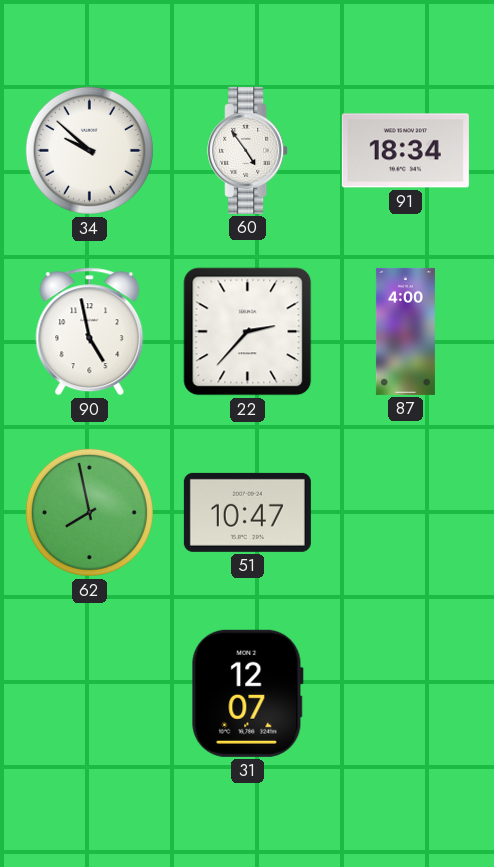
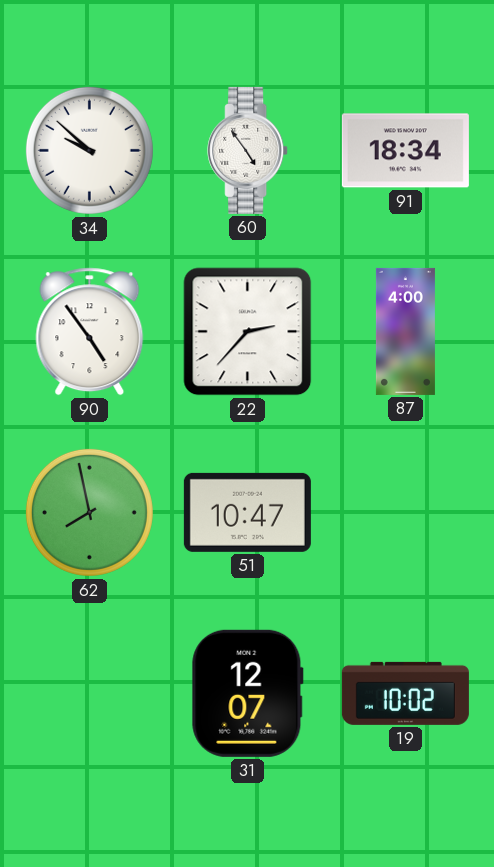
90: 4:58 -> 4:54
19: none -> 10:02
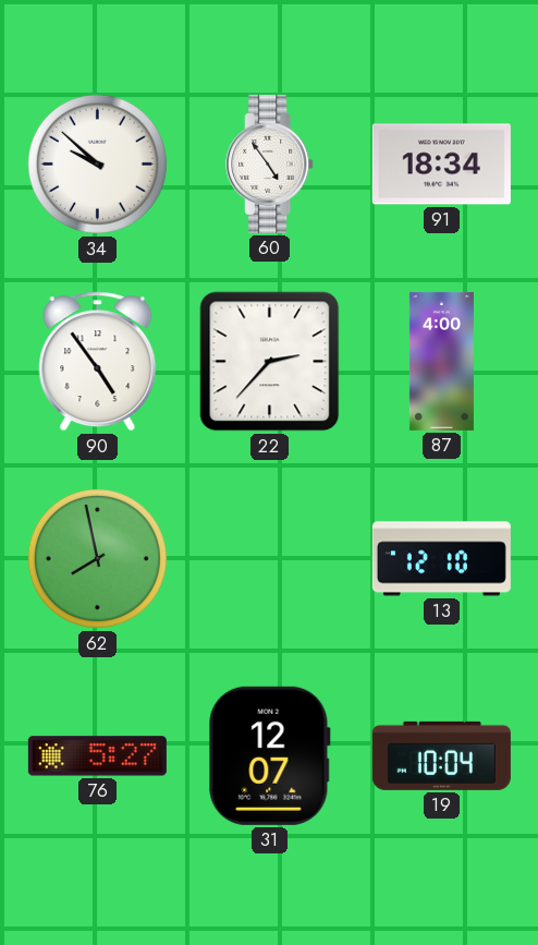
51: 10:47 -> none
13: none -> 12:10
76: none -> 5:27
19: 10:02 -> 10:04
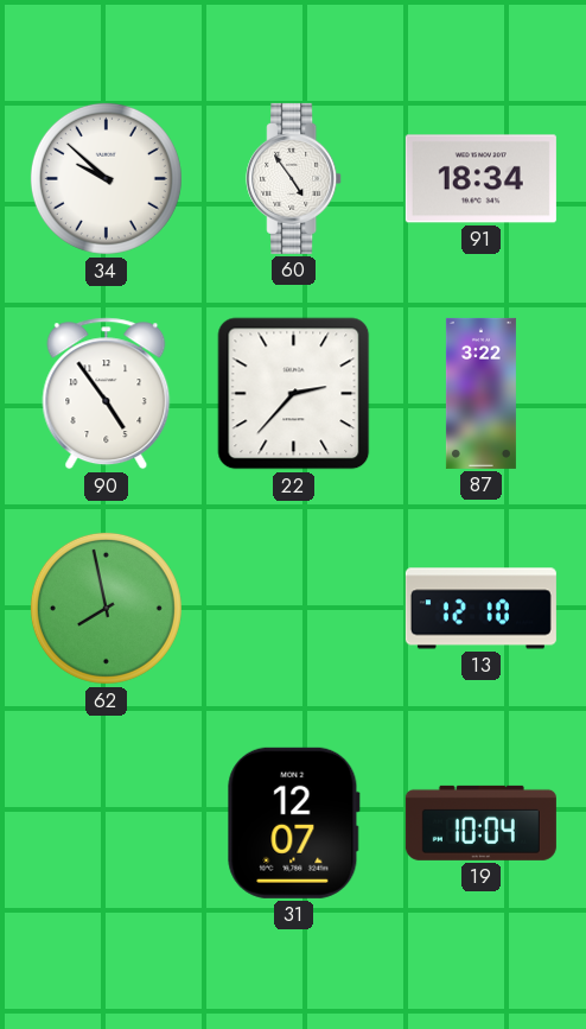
87: 4:00 -> 3:22
76: 5:27 -> none
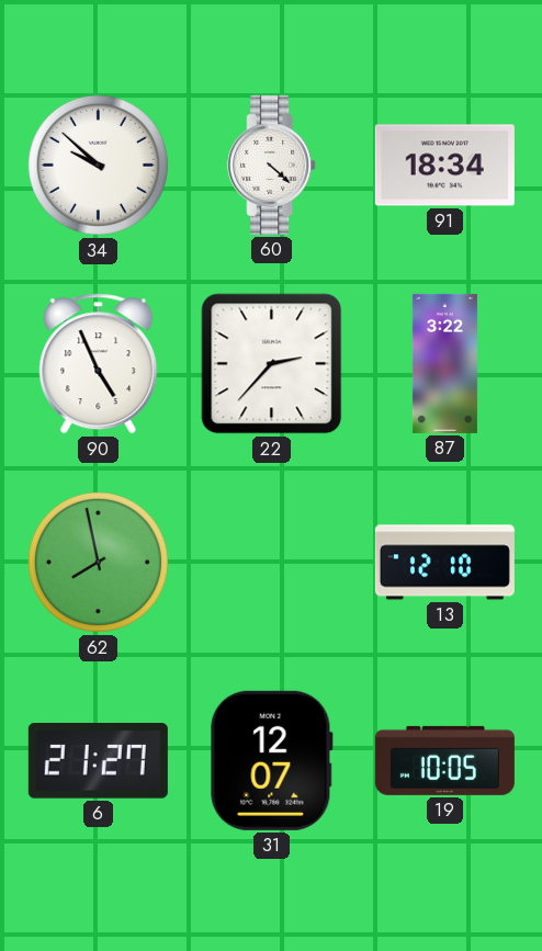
60: 4:54 -> 4:22
90: 4:54 -> 4:56
6: none -> 21:27
19: 10:04 -> 10:05
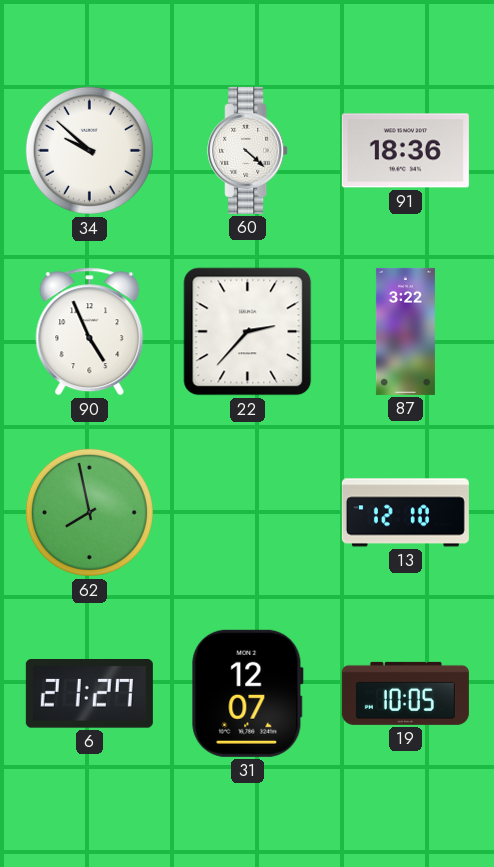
91: 18:34 -> 18:36
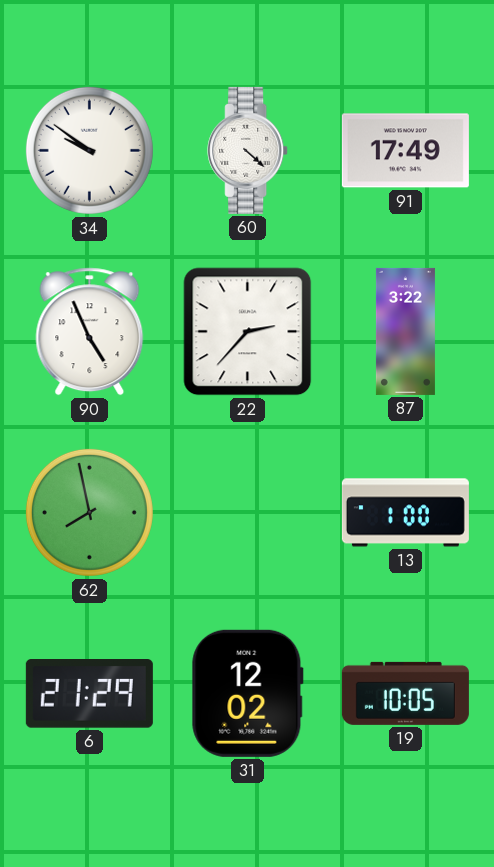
34: 9:52 -> 9:51
91: 18:36 -> 17:49
13: 12:10 -> 1:00
6: 21:27 -> 21:29
31: 12:07 -> 12:02
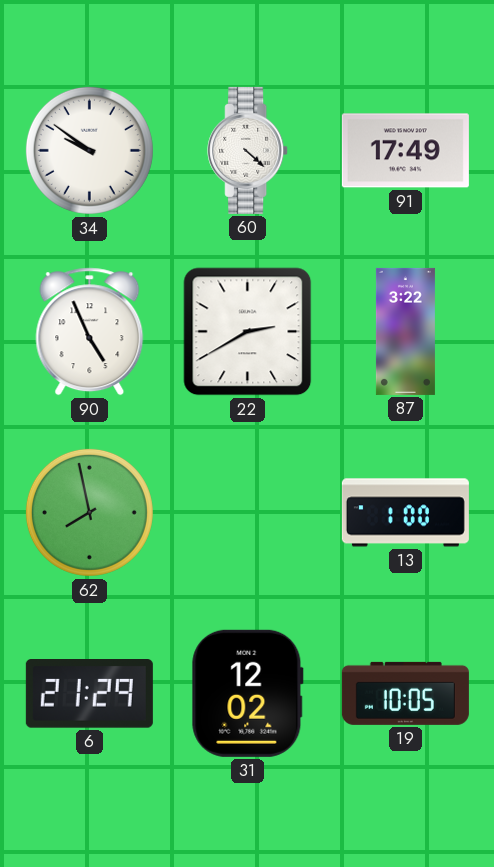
22: 2:37 -> 2:40
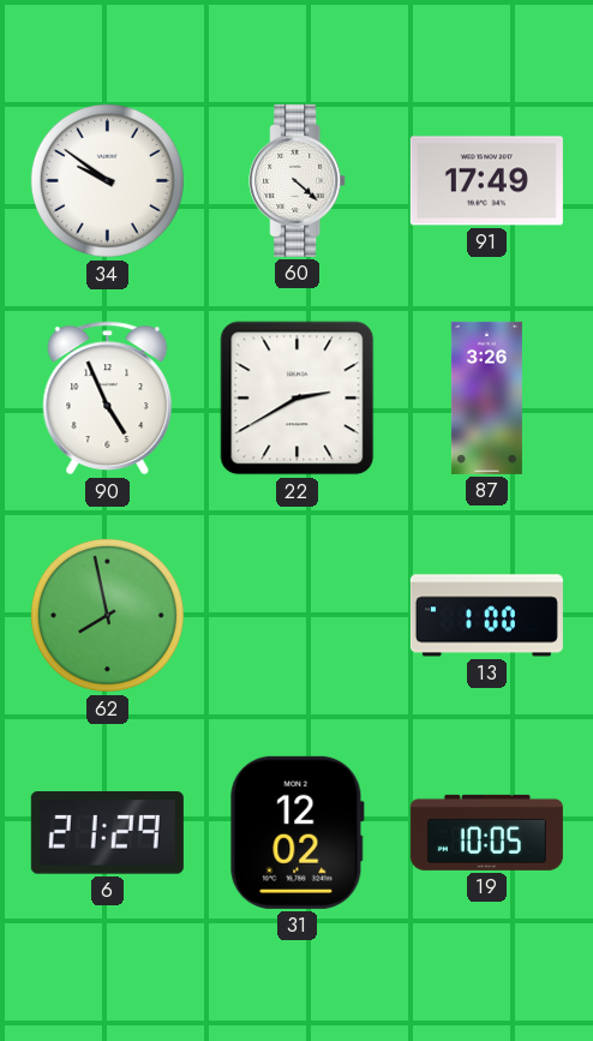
87: 3:22 -> 3:26
